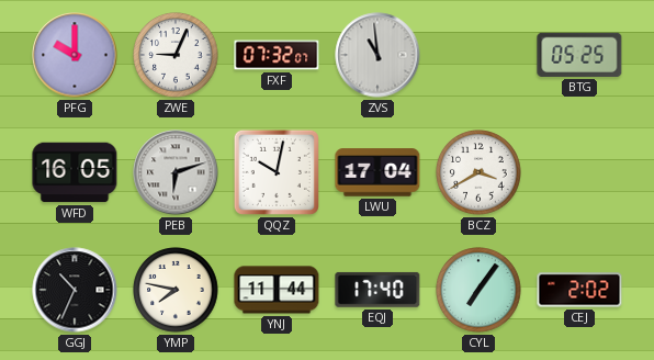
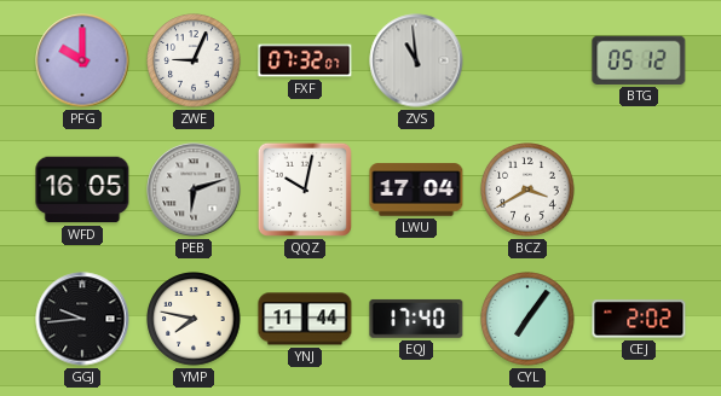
BTG: 05:25 -> 05:12
GGJ: 10:34 -> 9:44
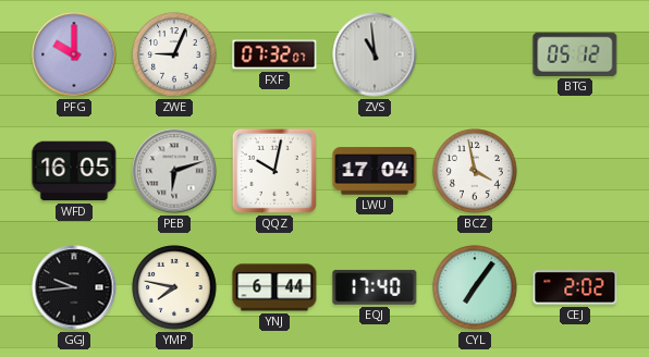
BCZ: 3:40 -> 3:58
YNJ: 11:44 -> 6:44
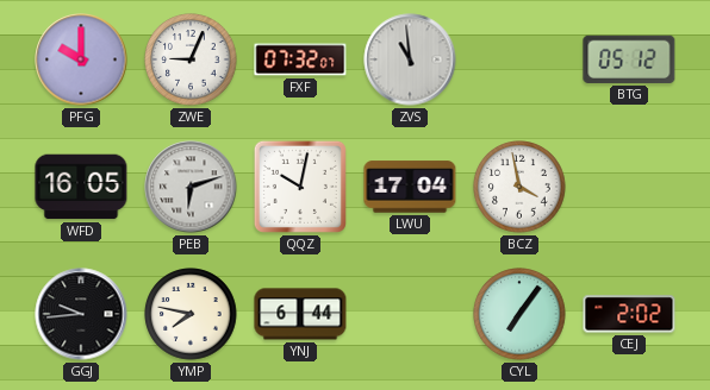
EQJ: 17:40 -> none
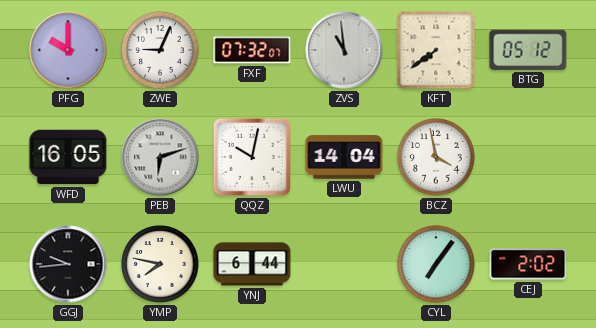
KFT: none -> 7:39
LWU: 17:04 -> 14:04
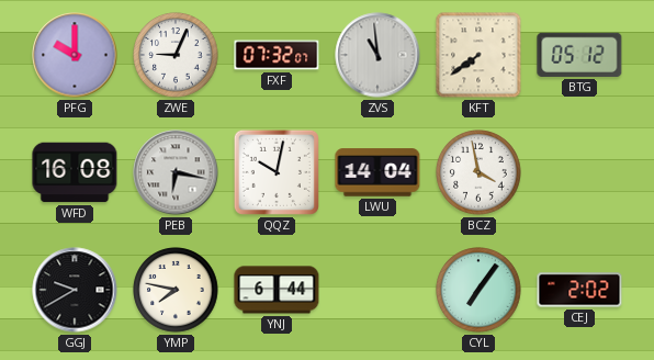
WFD: 16:05 -> 16:08
PEB: 6:12 -> 6:17
GGJ: 9:44 -> 9:40
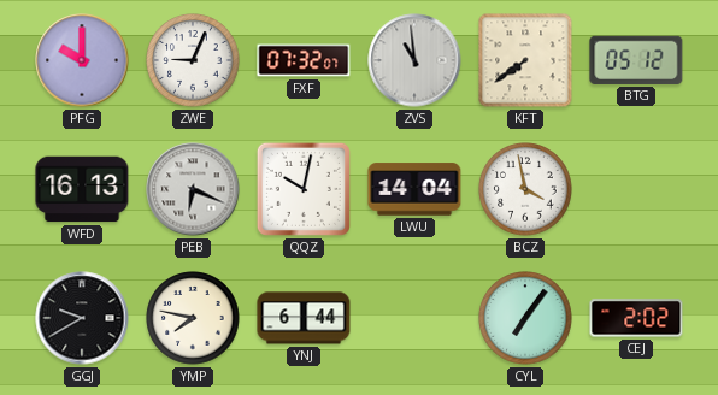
WFD: 16:08 -> 16:13
PEB: 6:17 -> 6:19
